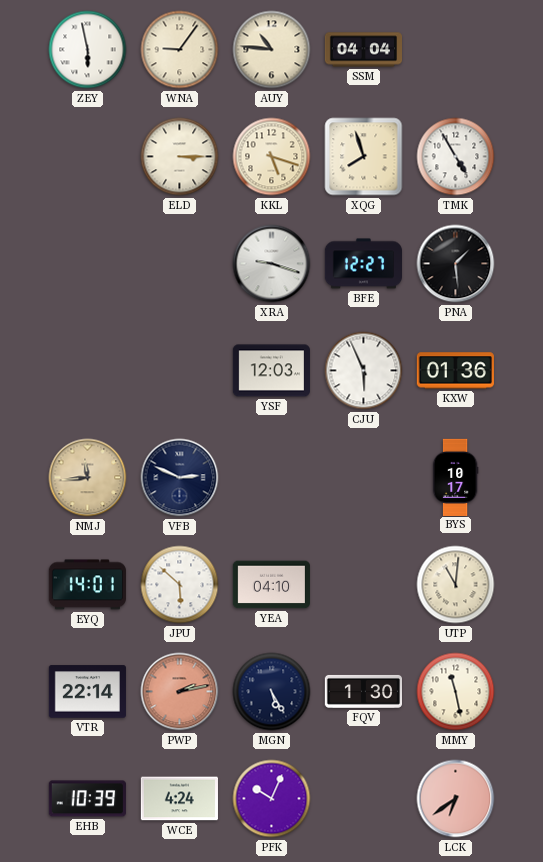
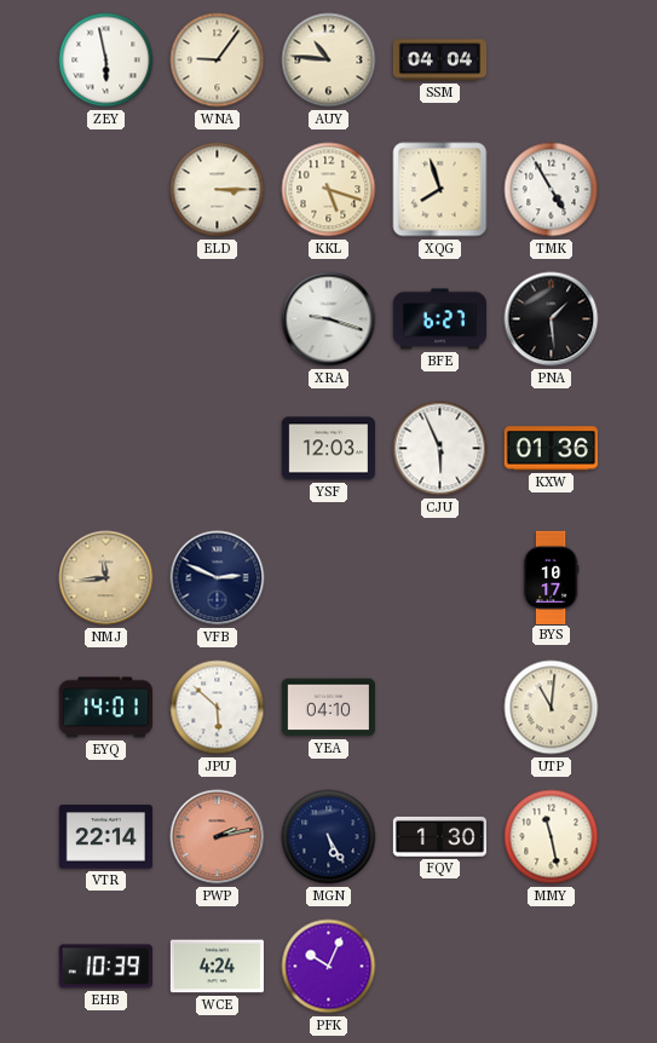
BFE: 12:27 -> 6:27
LCK: 6:39 -> none
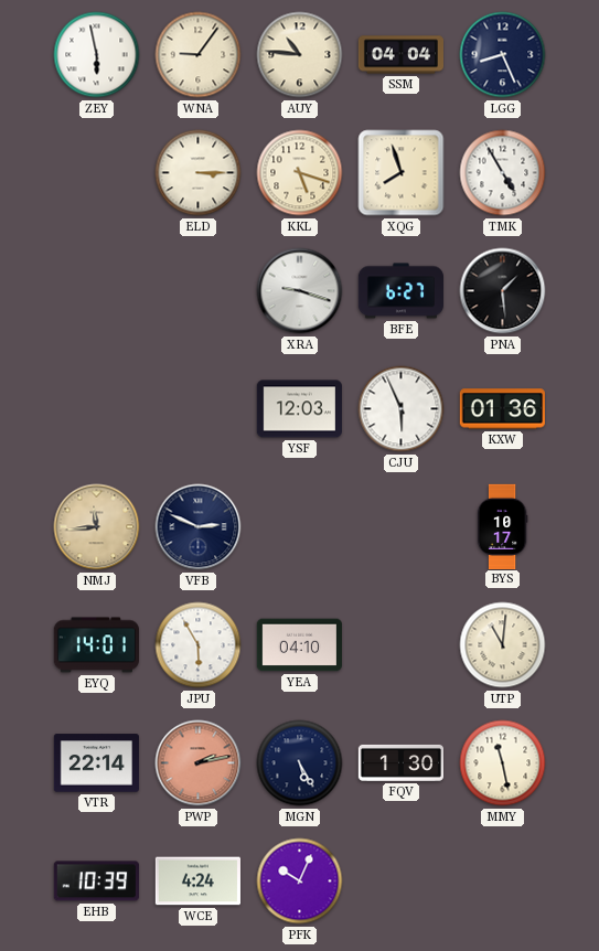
LGG: none -> 8:26
JPU: 5:52 -> 5:55
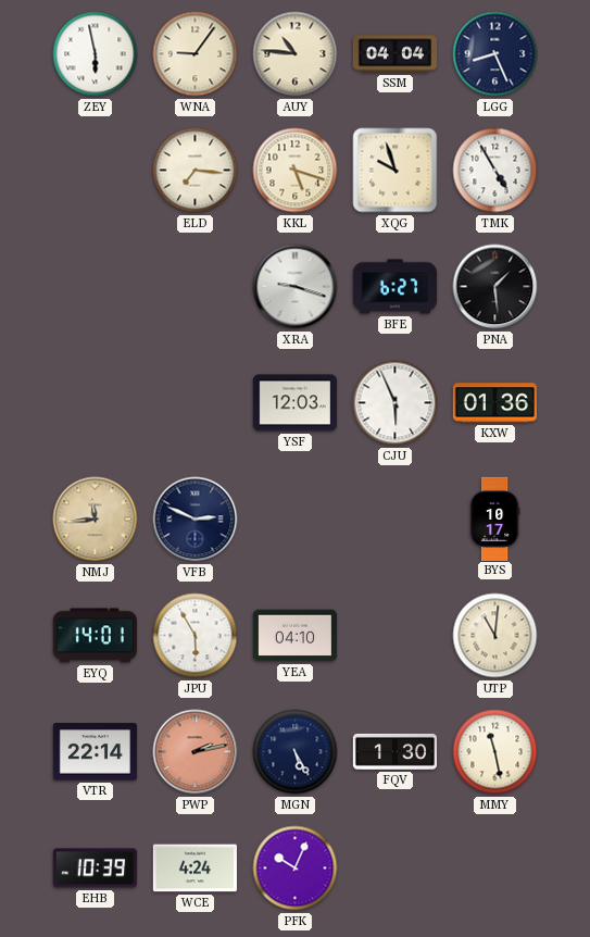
ELD: 3:15 -> 7:16
XQG: 7:57 -> 9:57
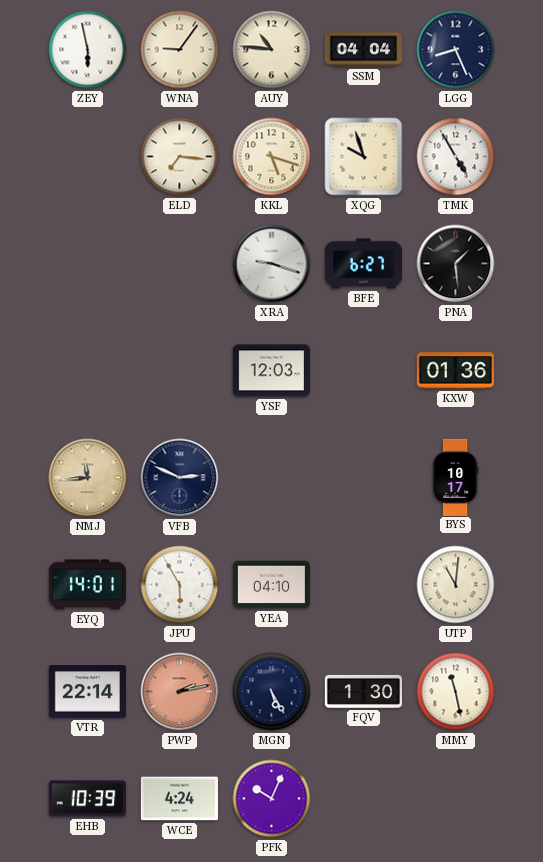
CJU: 5:56 -> none
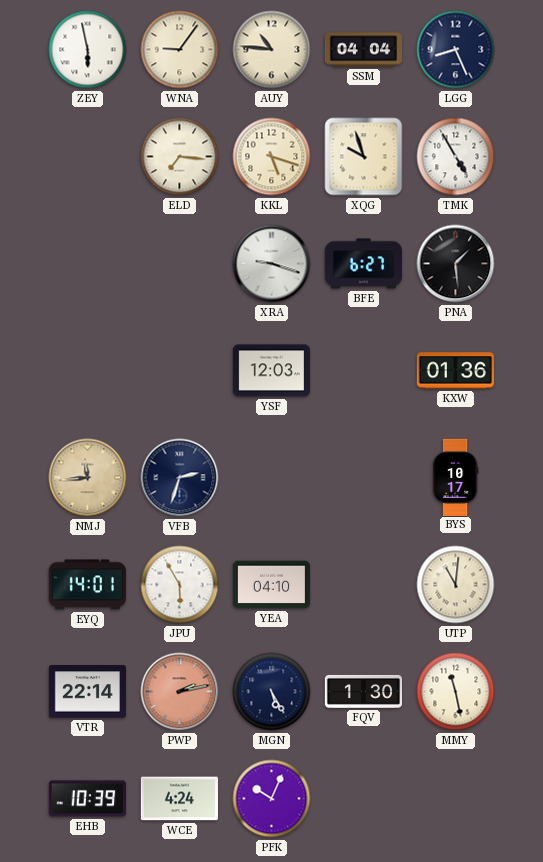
VFB: 2:49 -> 2:33
